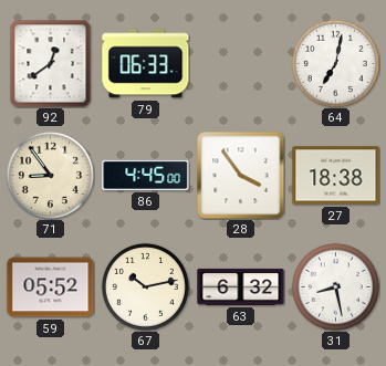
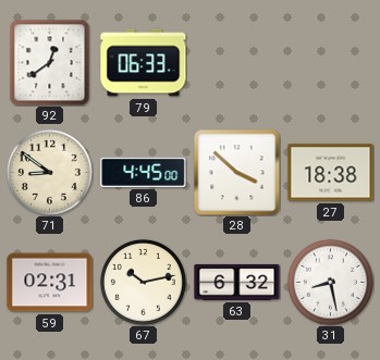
64: 7:02 -> none
71: 8:54 -> 8:51
28: 3:54 -> 3:52
59: 05:52 -> 02:31
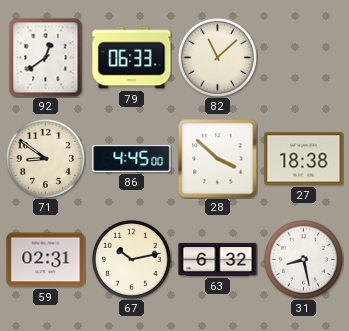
82: none -> 11:08
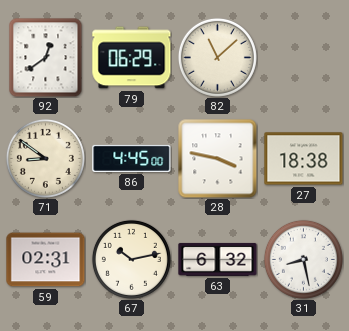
79: 06:33 -> 06:29
28: 3:52 -> 3:47
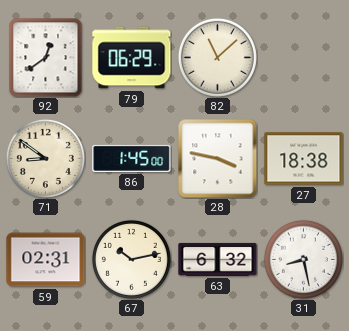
86: 4:45 -> 1:45
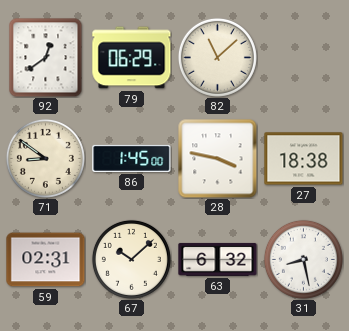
67: 10:13 -> 10:08
